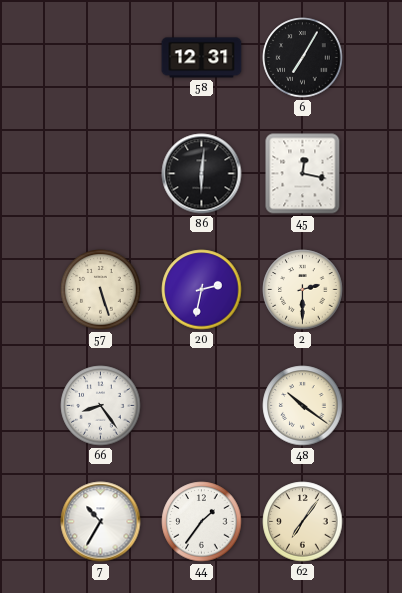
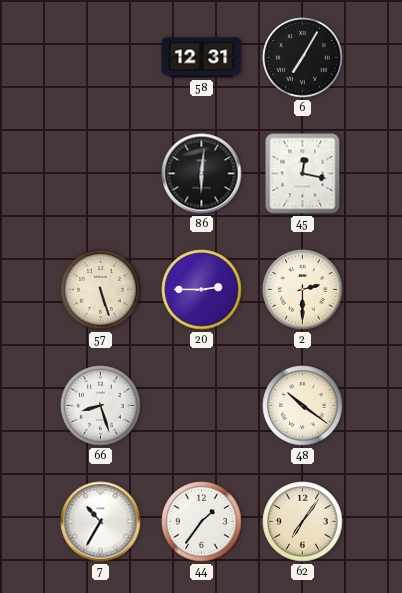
20: 2:32 -> 2:45
66: 8:24 -> 8:27
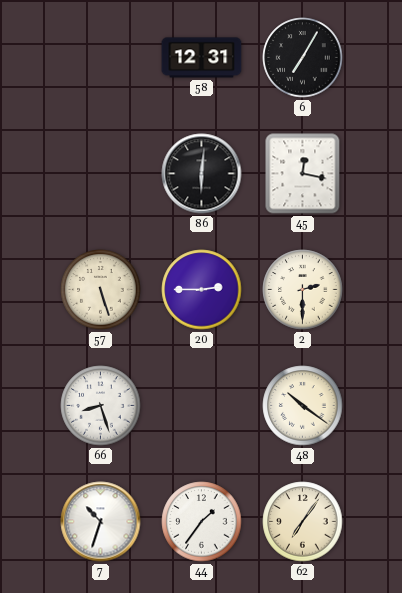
7: 10:35 -> 10:33
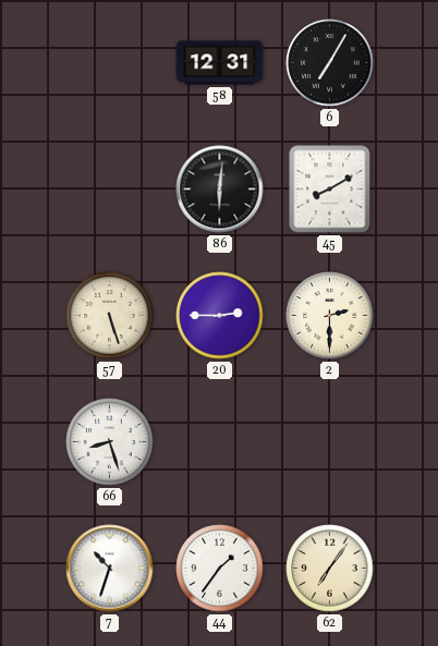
45: 12:17 -> 8:10
48: 10:21 -> none
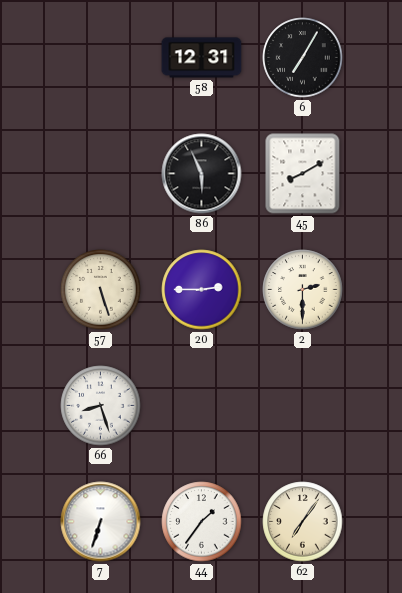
86: 6:01 -> 5:56
7: 10:33 -> 6:33
